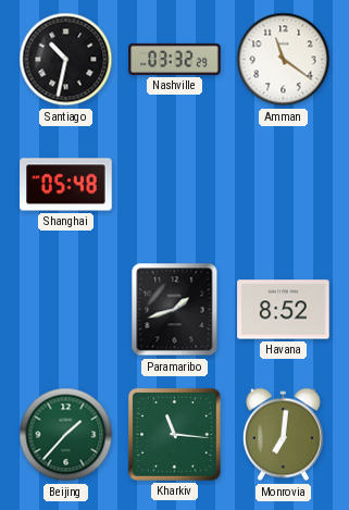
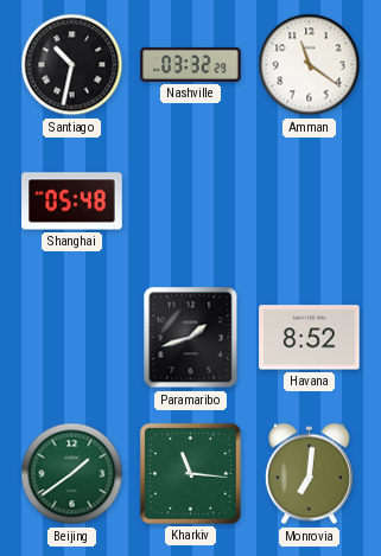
Beijing: 1:37 -> 1:39
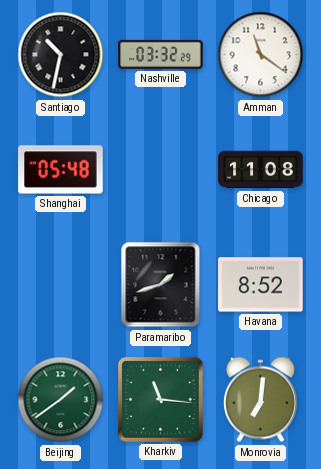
Chicago: none -> 11:08
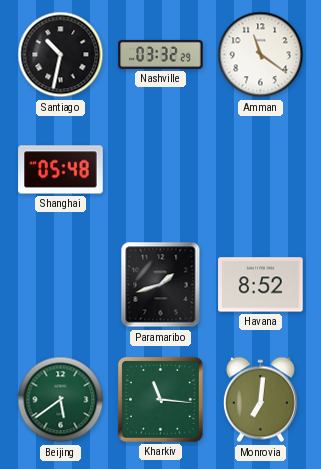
Chicago: 11:08 -> none
Beijing: 1:39 -> 5:39
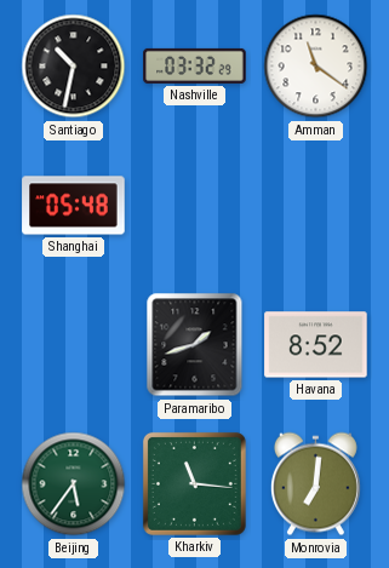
Beijing: 5:39 -> 5:36
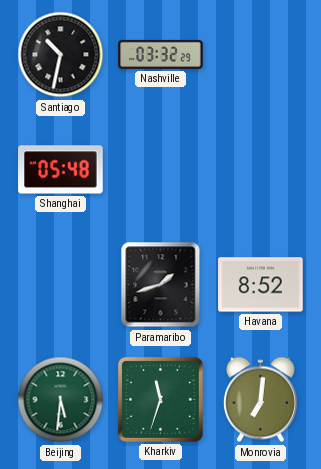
Amman: 11:21 -> none
Beijing: 5:36 -> 5:31
Kharkiv: 11:16 -> 11:33
